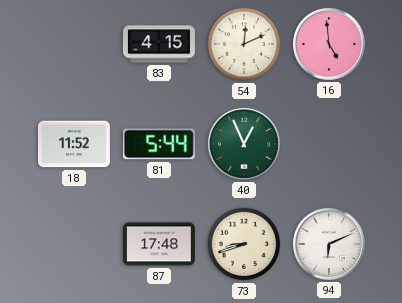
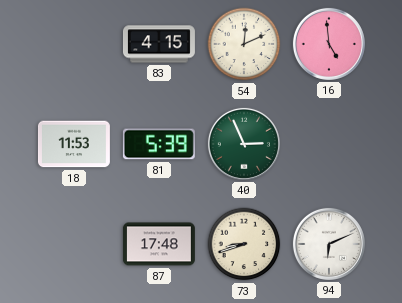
18: 11:52 -> 11:53
81: 5:44 -> 5:39
40: 12:56 -> 2:56
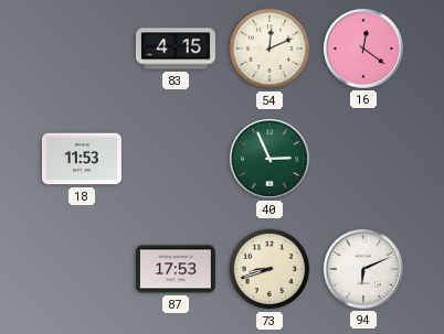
16: 4:59 -> 12:21
81: 5:39 -> none
87: 17:48 -> 17:53
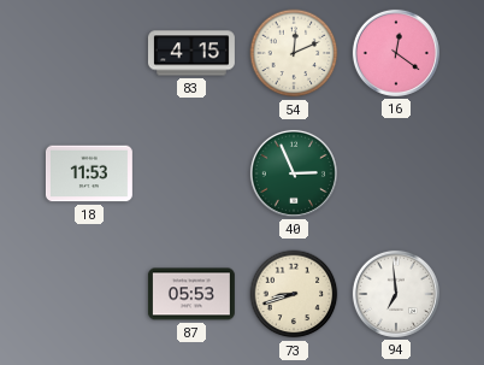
87: 17:53 -> 05:53
94: 6:11 -> 6:59
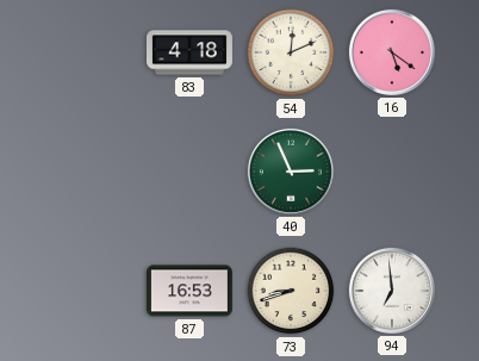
83: 4:15 -> 4:18
16: 12:21 -> 5:21
18: 11:53 -> none
87: 05:53 -> 16:53
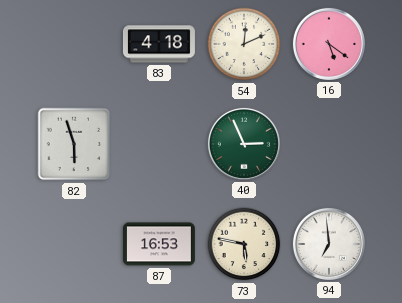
82: none -> 5:57
73: 8:42 -> 5:47
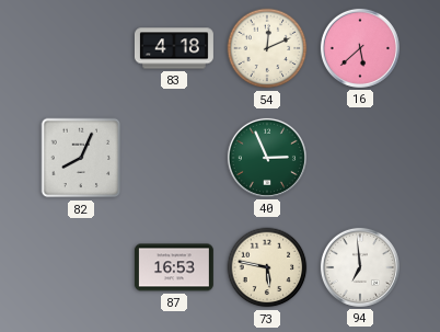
16: 5:21 -> 5:38
82: 5:57 -> 8:04
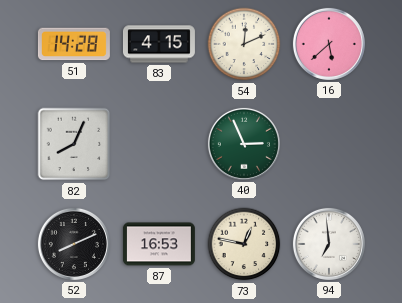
51: none -> 14:28
83: 4:18 -> 4:15
52: none -> 8:11
73: 5:47 -> 12:47
